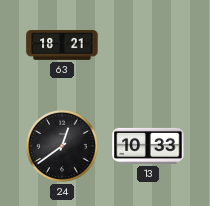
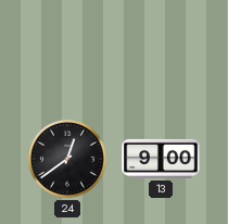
63: 18:21 -> none
13: 10:33 -> 9:00
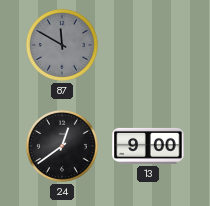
87: none -> 11:50
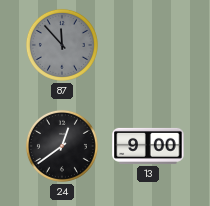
87: 11:50 -> 11:53
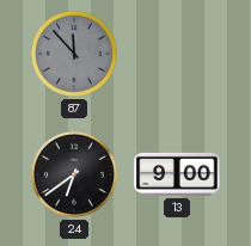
24: 12:39 -> 6:39
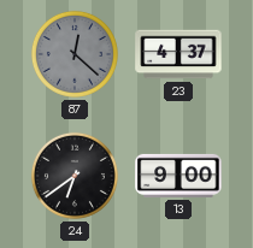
87: 11:53 -> 12:22
23: none -> 4:37
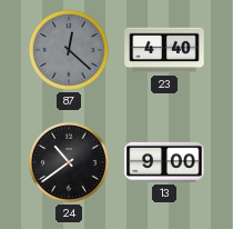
23: 4:37 -> 4:40
24: 6:39 -> 10:39
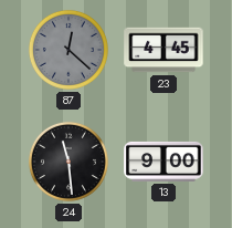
23: 4:40 -> 4:45
24: 10:39 -> 11:29
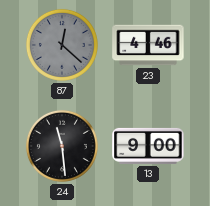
23: 4:45 -> 4:46
